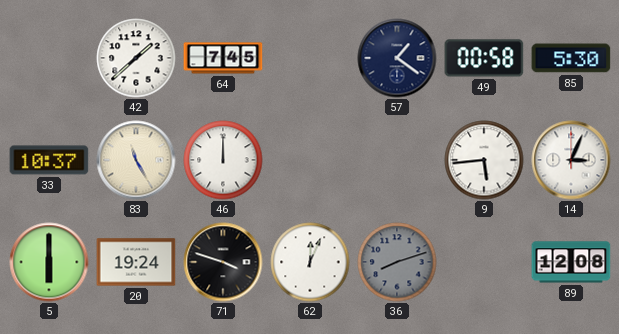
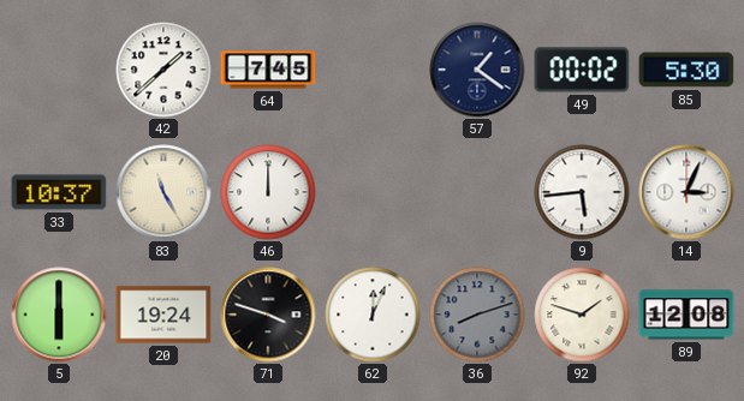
49: 00:58 -> 00:02
92: none -> 1:48
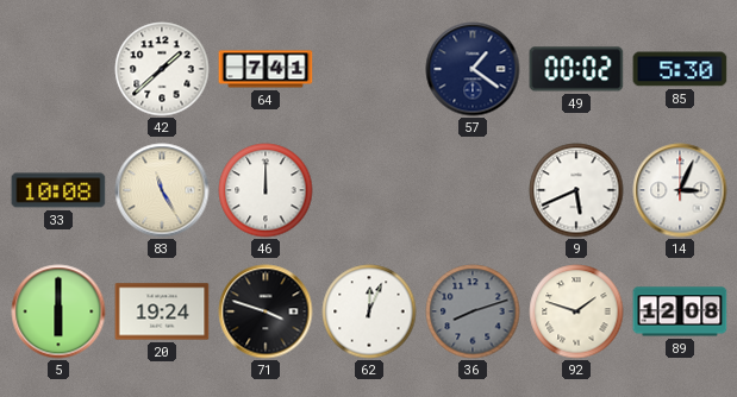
64: 7:45 -> 7:41
33: 10:37 -> 10:08
9: 5:44 -> 5:41
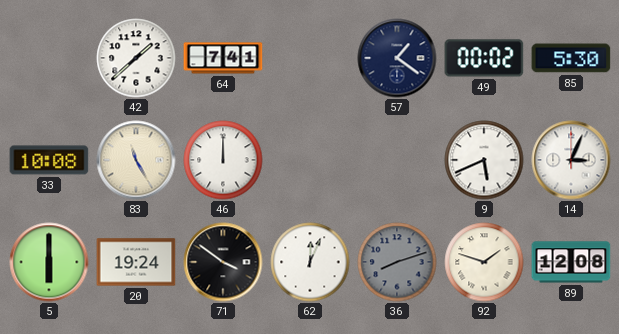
71: 3:48 -> 3:51
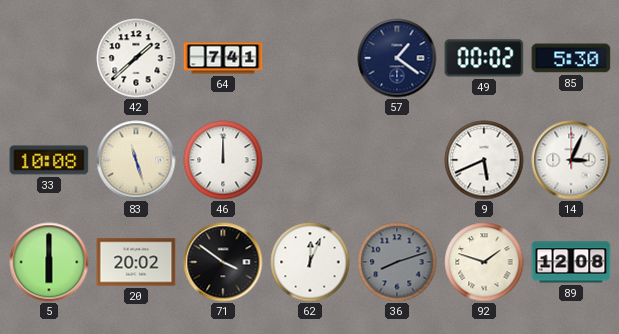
83: 11:25 -> 11:27
20: 19:24 -> 20:02
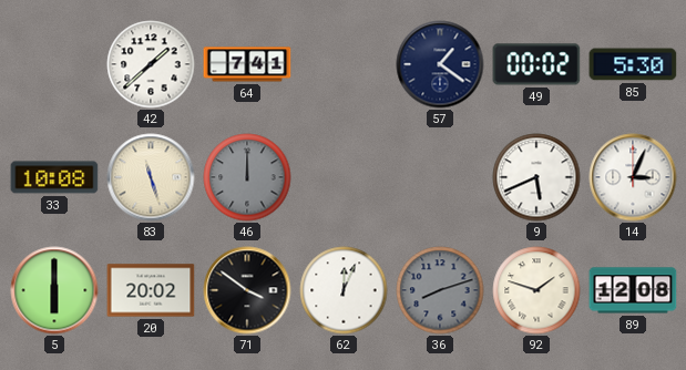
46 dial: white -> grey
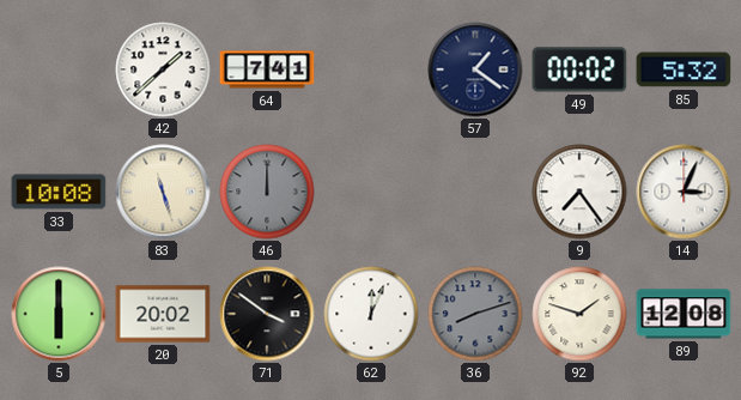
85: 5:30 -> 5:32
9: 5:41 -> 7:24
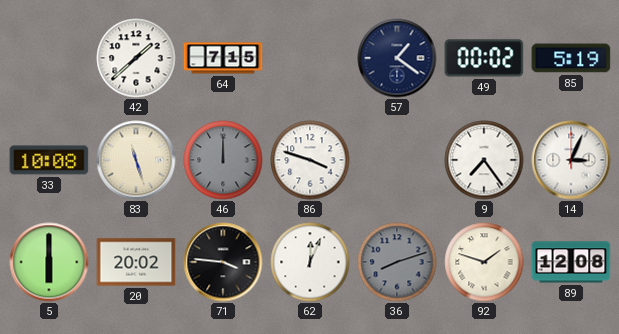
64: 7:41 -> 7:15
85: 5:32 -> 5:19
86: none -> 3:48
71: 3:51 -> 3:46
